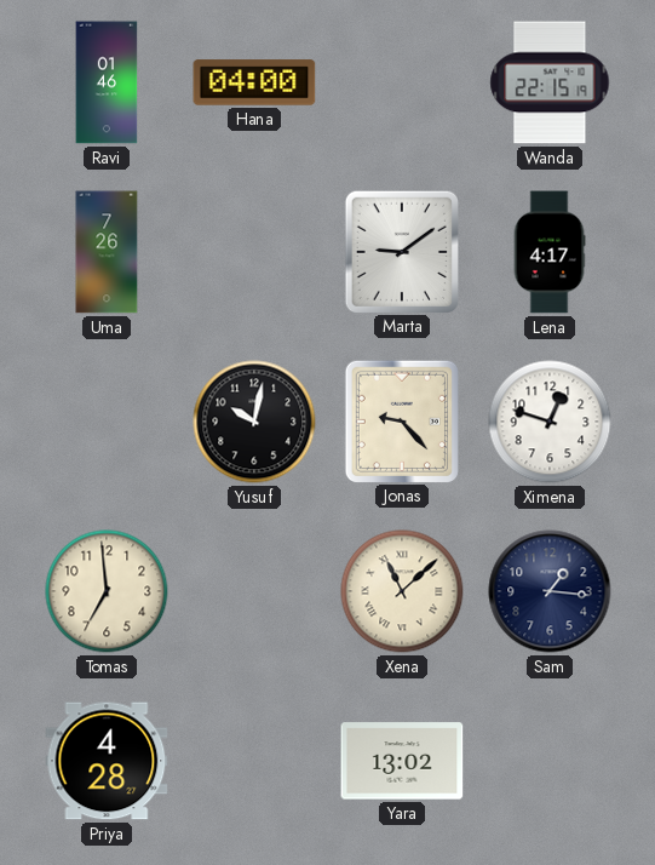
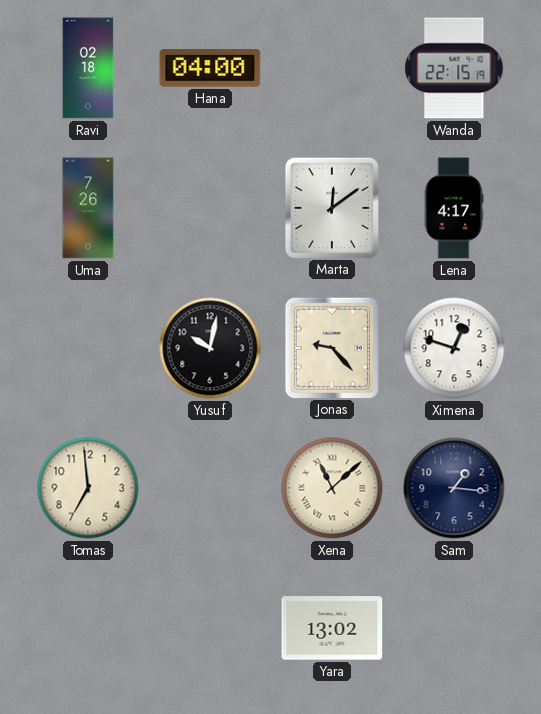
Ravi: 01:46 -> 02:18
Marta: 9:09 -> 12:09
Priya: 4:28 -> none
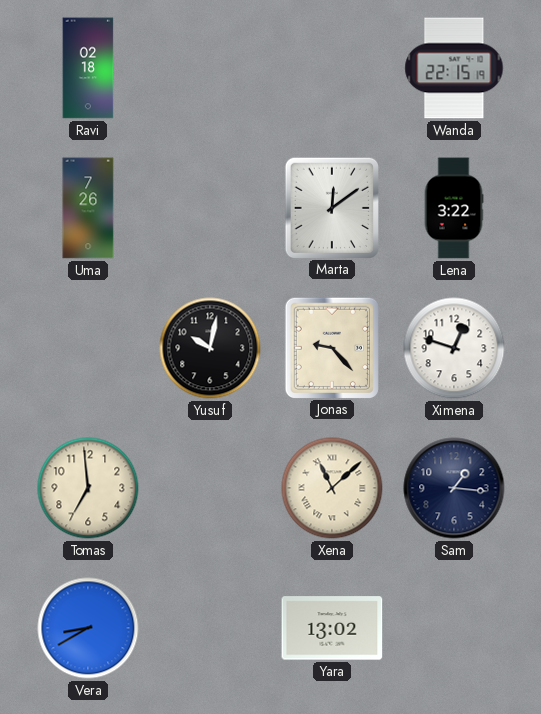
Hana: 04:00 -> none
Lena: 4:17 -> 3:22
Vera: none -> 8:40
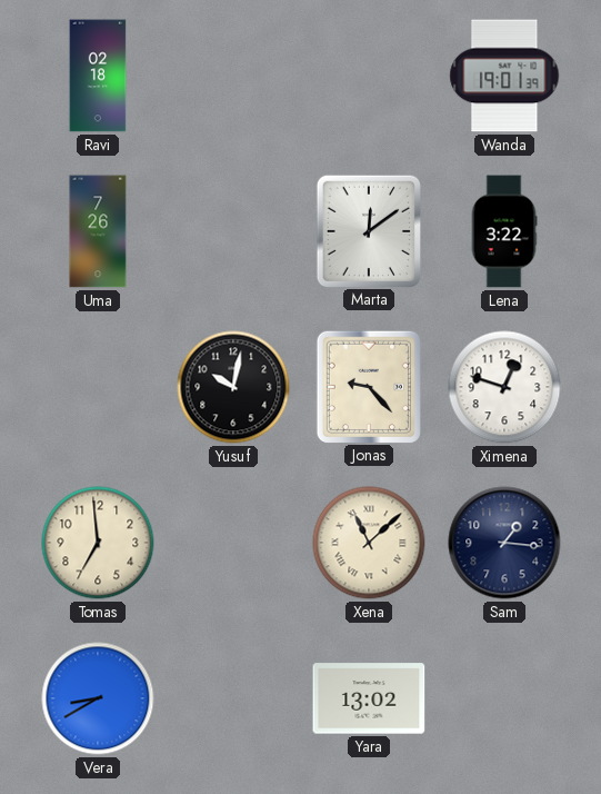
Wanda: 22:15 -> 19:01
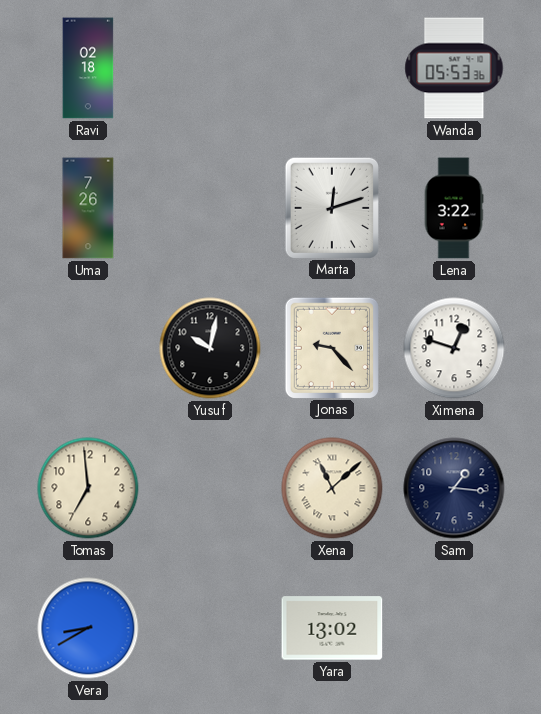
Wanda: 19:01 -> 05:53
Marta: 12:09 -> 12:12
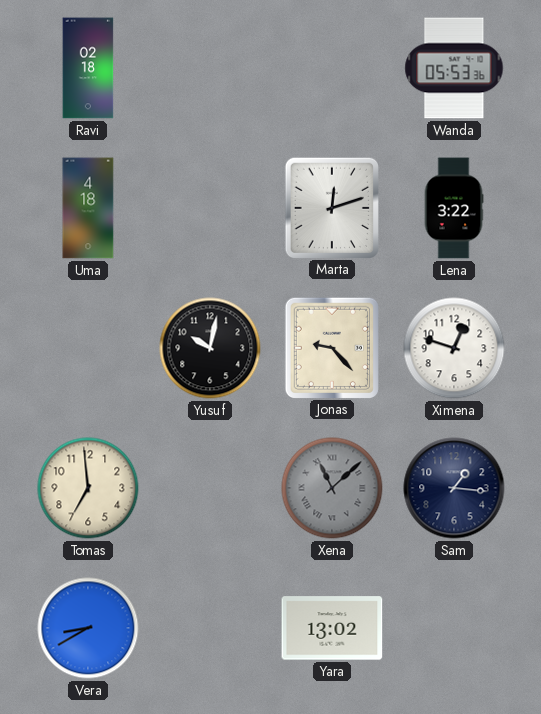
Uma: 7:26 -> 4:18
Xena dial: cream -> grey
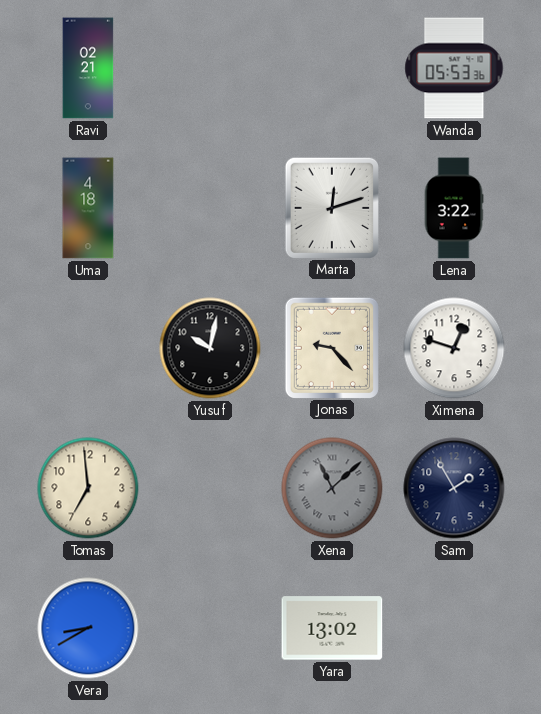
Ravi: 02:18 -> 02:21
Sam: 1:16 -> 1:55
